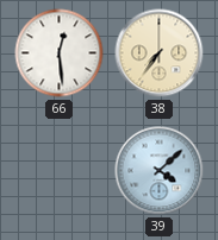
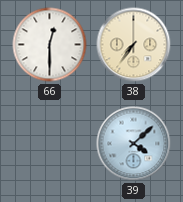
66: 12:29 -> 12:30
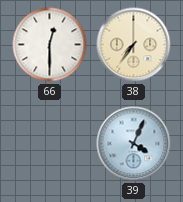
39: 4:08 -> 4:04
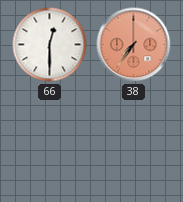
38 dial: cream -> salmon
39: 4:04 -> none
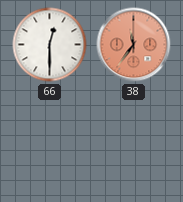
38: 7:36 -> 11:36
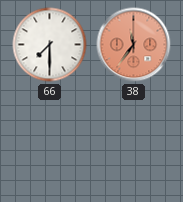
66: 12:30 -> 7:30
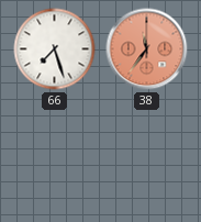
66: 7:30 -> 7:27
